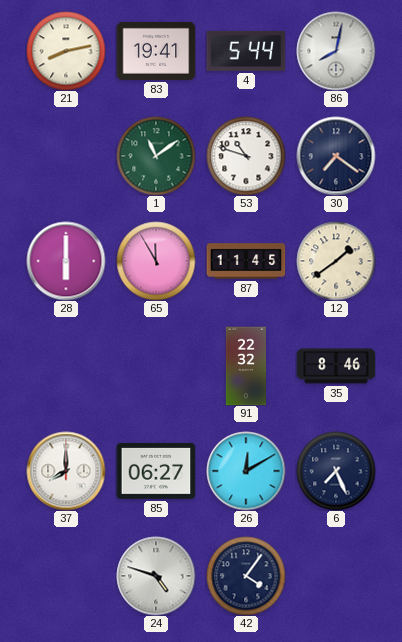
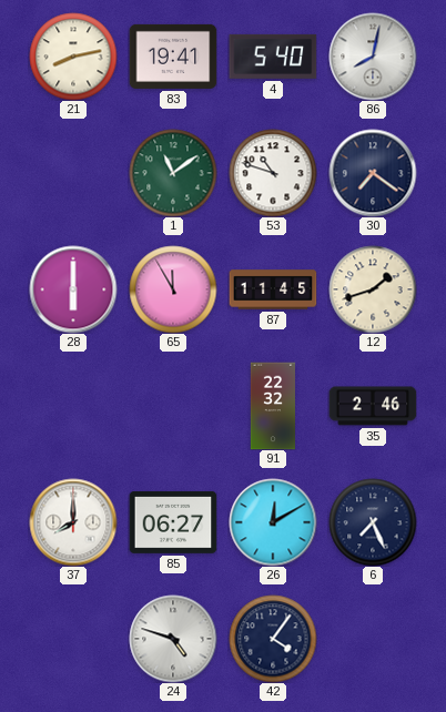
4: 5:44 -> 5:40
12: 1:39 -> 1:42
35: 8:46 -> 2:46
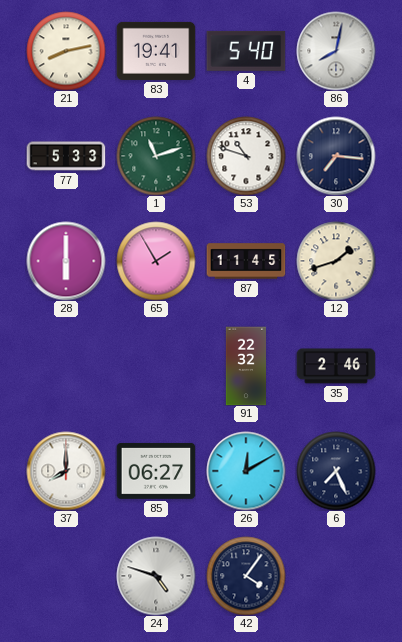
77: none -> 5:33
1: 11:09 -> 11:12
30: 7:21 -> 7:16
65: 11:55 -> 1:55
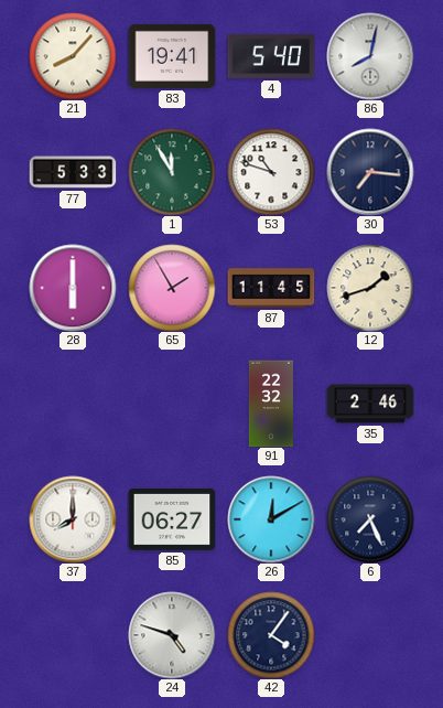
21: 8:13 -> 8:07
1: 11:12 -> 11:55
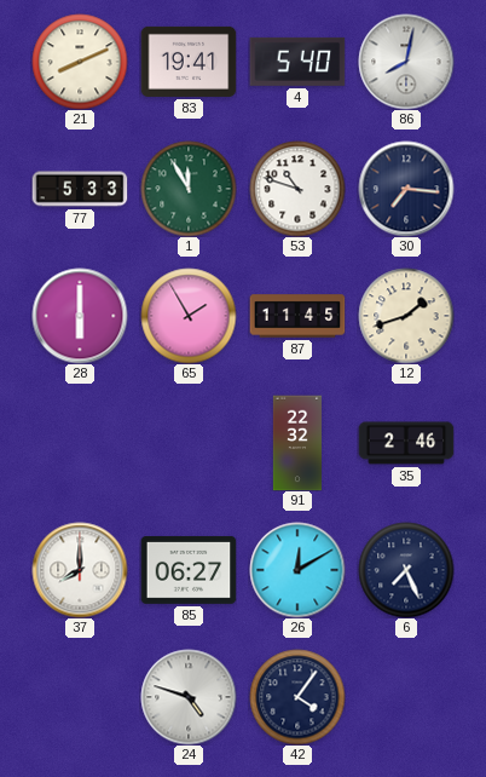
21: 8:07 -> 8:11
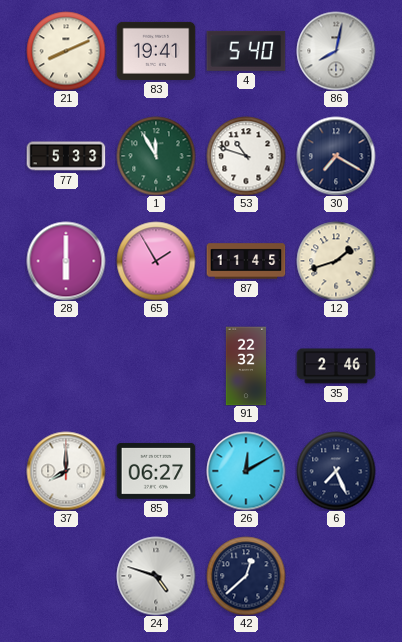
30: 7:16 -> 7:20
42: 4:06 -> 12:38
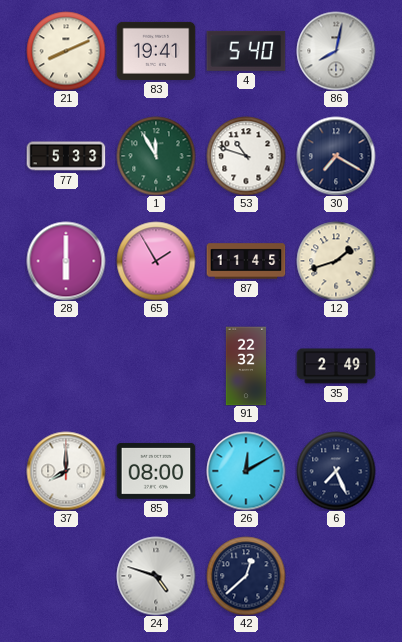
35: 2:46 -> 2:49
85: 06:27 -> 08:00
